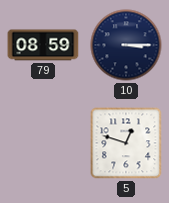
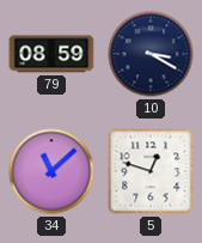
10: 3:15 -> 3:20
34: none -> 11:08
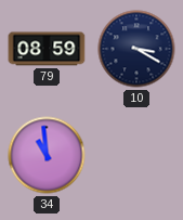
34: 11:08 -> 10:59
5: 12:48 -> none
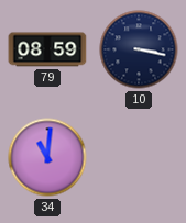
10: 3:20 -> 3:17
34: 10:59 -> 11:01
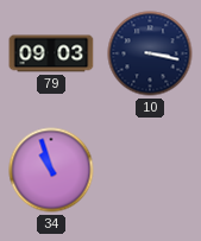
79: 08:59 -> 09:03
34: 11:01 -> 10:57
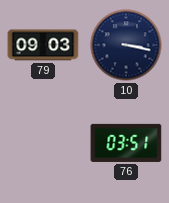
34: 10:57 -> none
76: none -> 03:51
